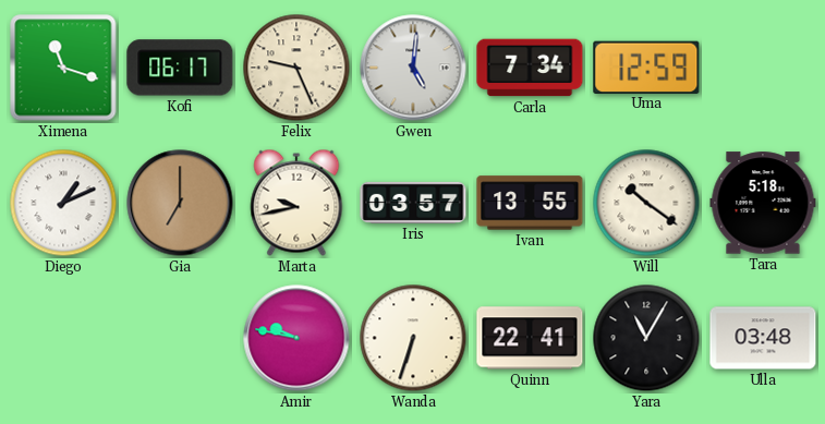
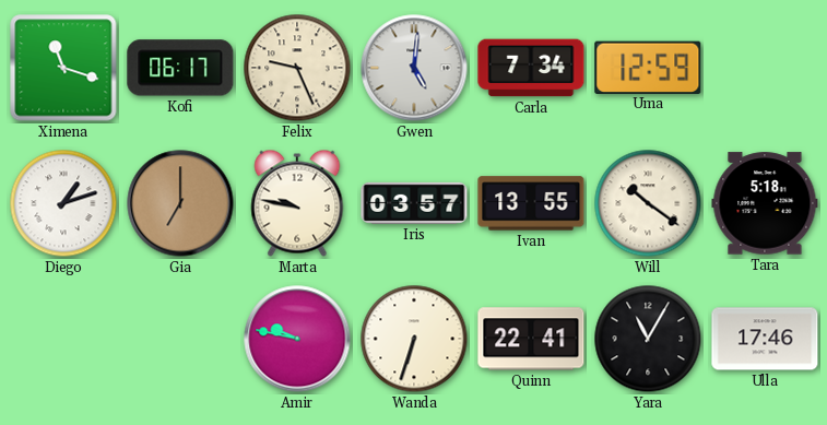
Diego: 1:11 -> 1:12
Marta: 9:43 -> 9:47
Ulla: 03:48 -> 17:46
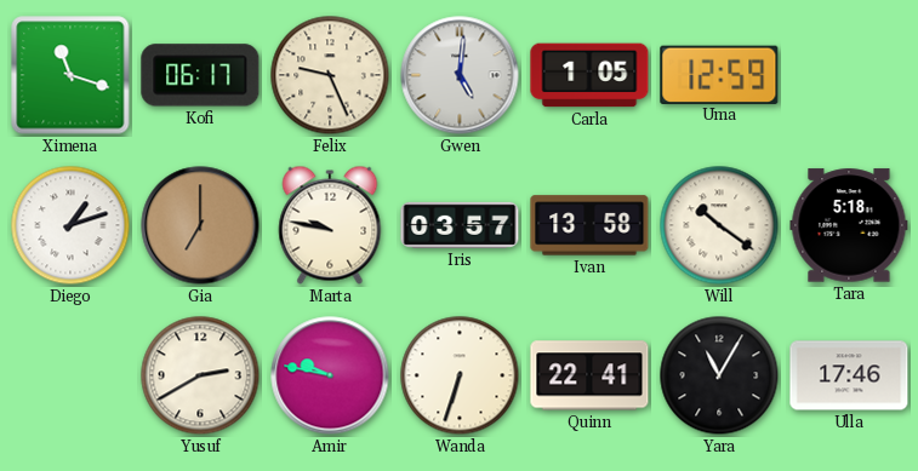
Carla: 7:34 -> 1:05
Ivan: 13:55 -> 13:58
Yusuf: none -> 2:40
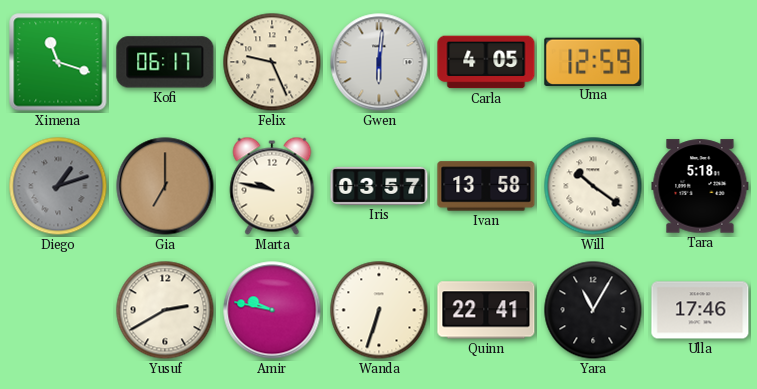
Gwen: 5:01 -> 6:01
Carla: 1:05 -> 4:05
Diego dial: white -> grey
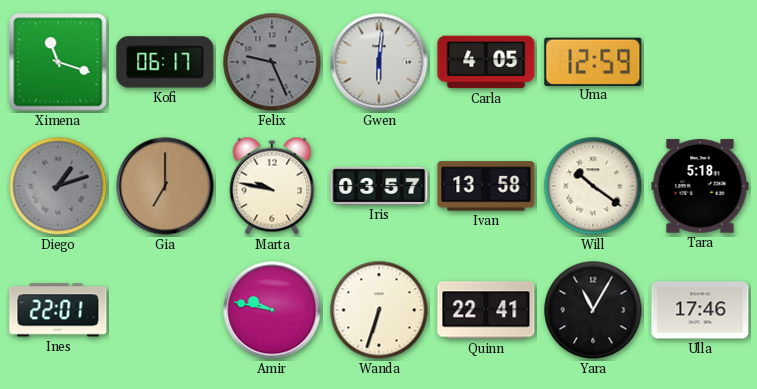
Felix dial: cream -> grey
Ines: none -> 22:01
Yusuf: 2:40 -> none
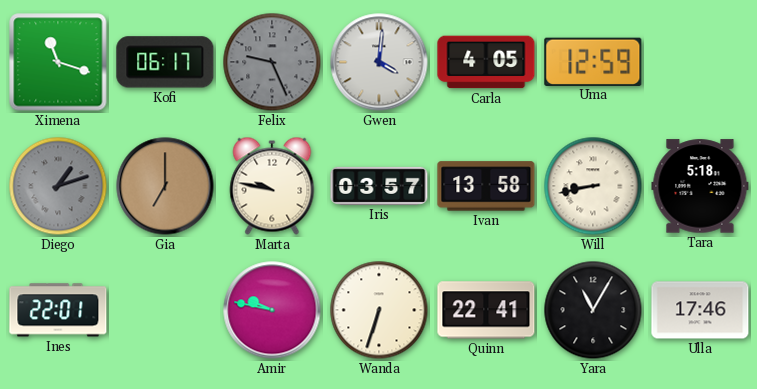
Gwen: 6:01 -> 4:01
Will: 10:21 -> 8:43
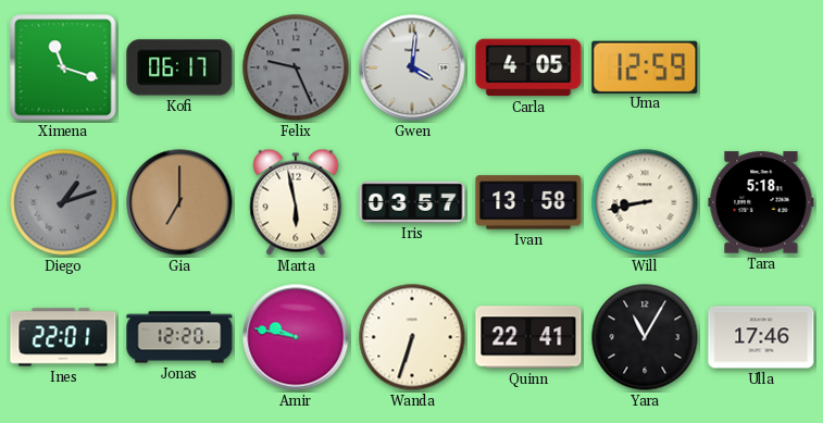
Marta: 9:47 -> 5:58
Jonas: none -> 12:20
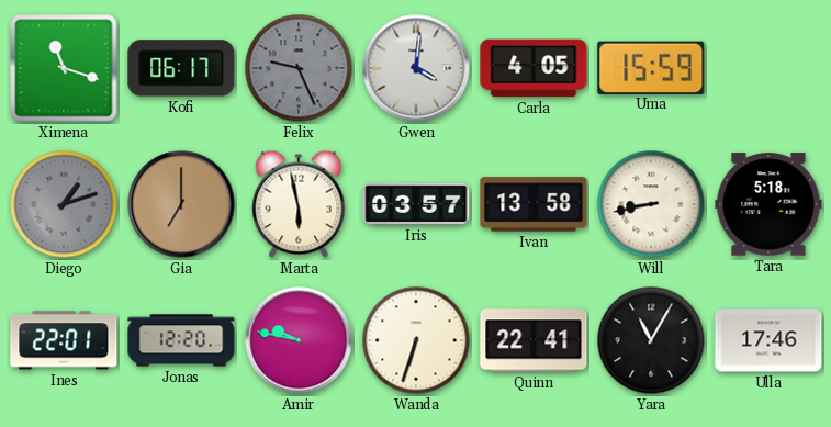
Uma: 12:59 -> 15:59
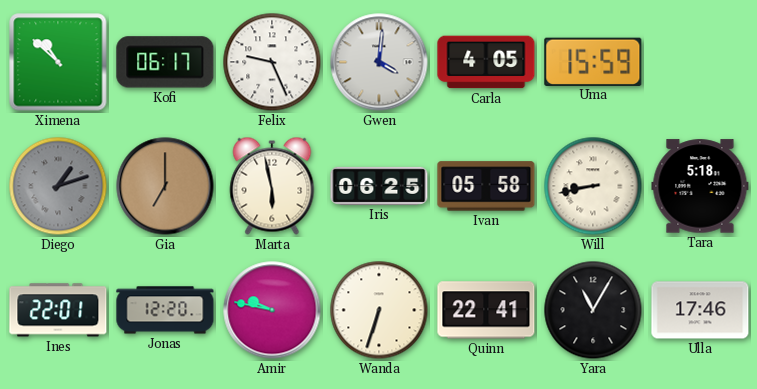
Ximena: 11:18 -> 10:52
Felix dial: grey -> white
Iris: 03:57 -> 06:25
Ivan: 13:58 -> 05:58
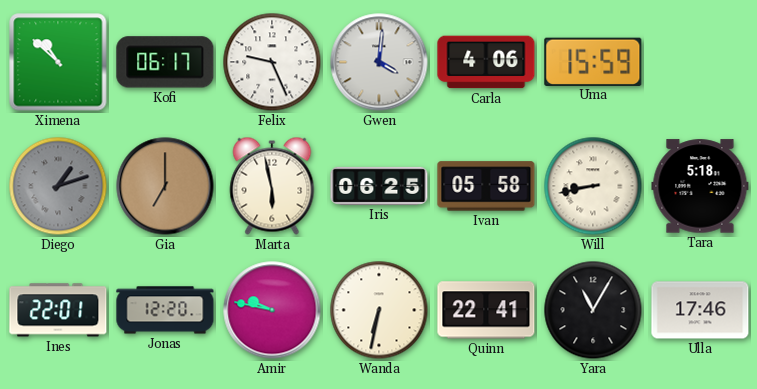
Carla: 4:05 -> 4:06
Wanda: 6:33 -> 6:32
